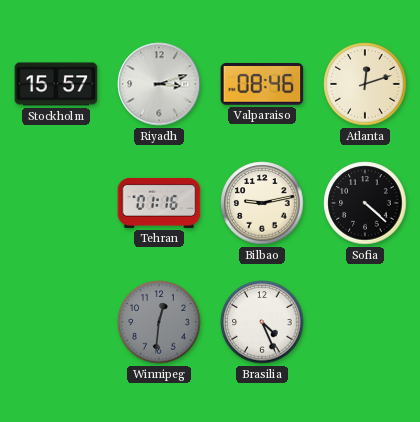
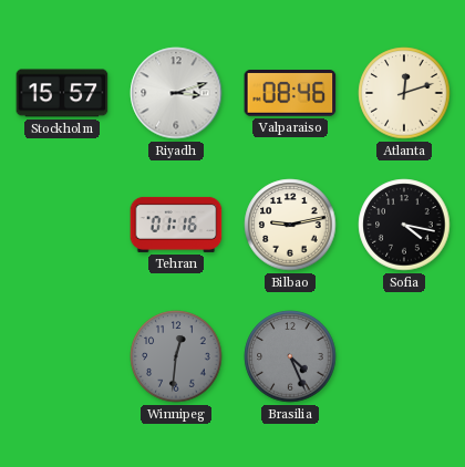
Sofia: 4:22 -> 4:17
Brasilia dial: white -> grey
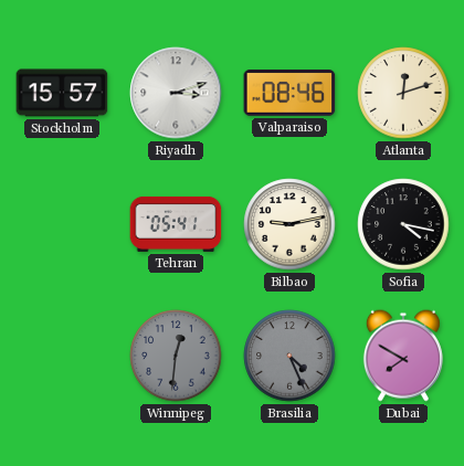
Tehran: 01:16 -> 05:41
Dubai: none -> 7:50
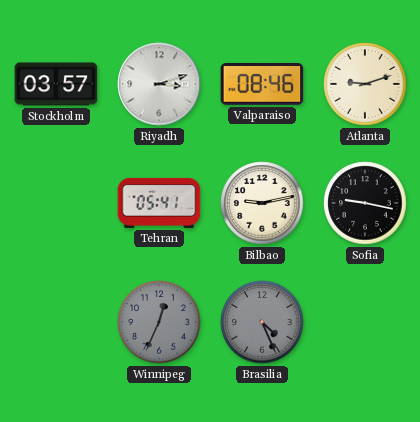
Stockholm: 15:57 -> 03:57
Atlanta: 12:12 -> 9:12
Sofia: 4:17 -> 9:17
Winnipeg: 12:31 -> 12:34
Dubai: 7:50 -> none
